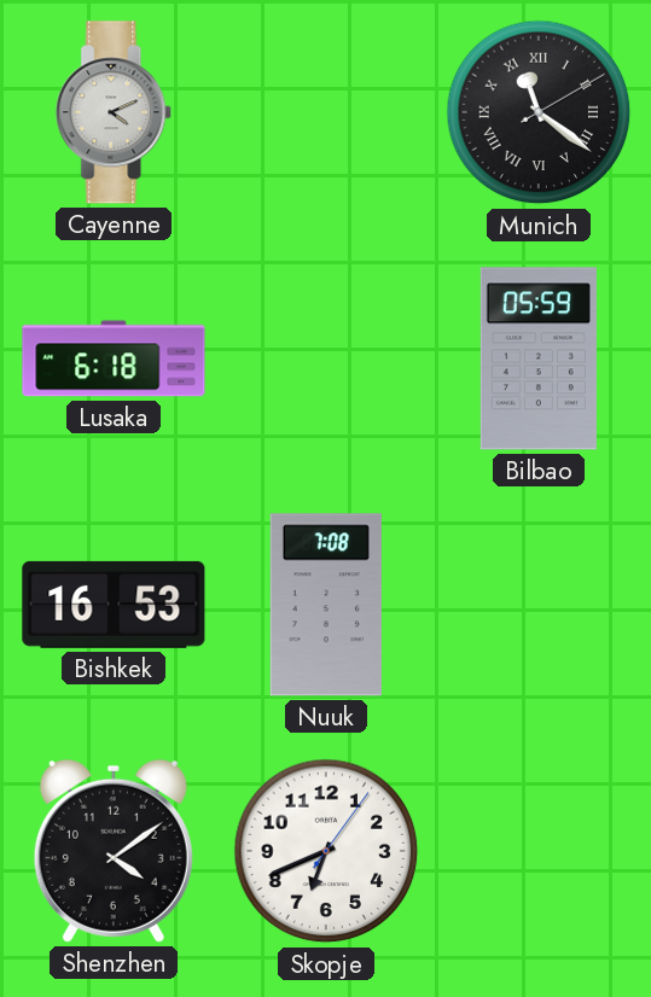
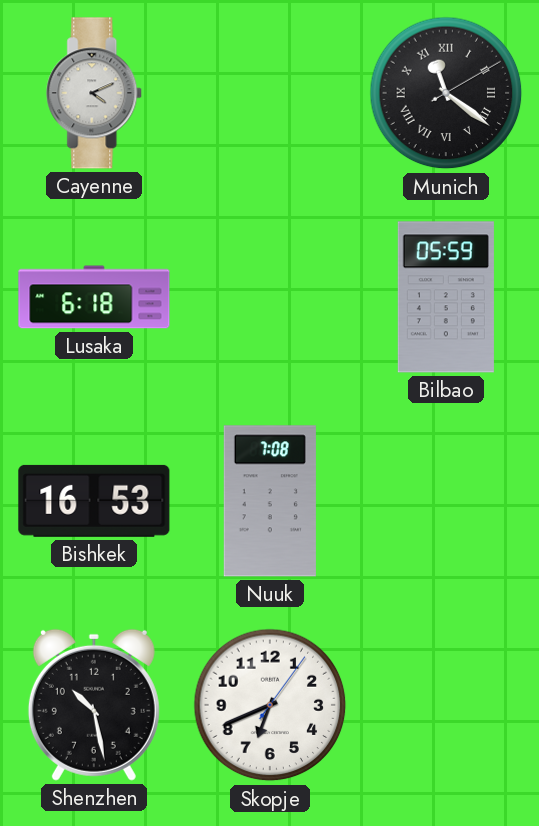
Shenzhen: 4:09 -> 10:28
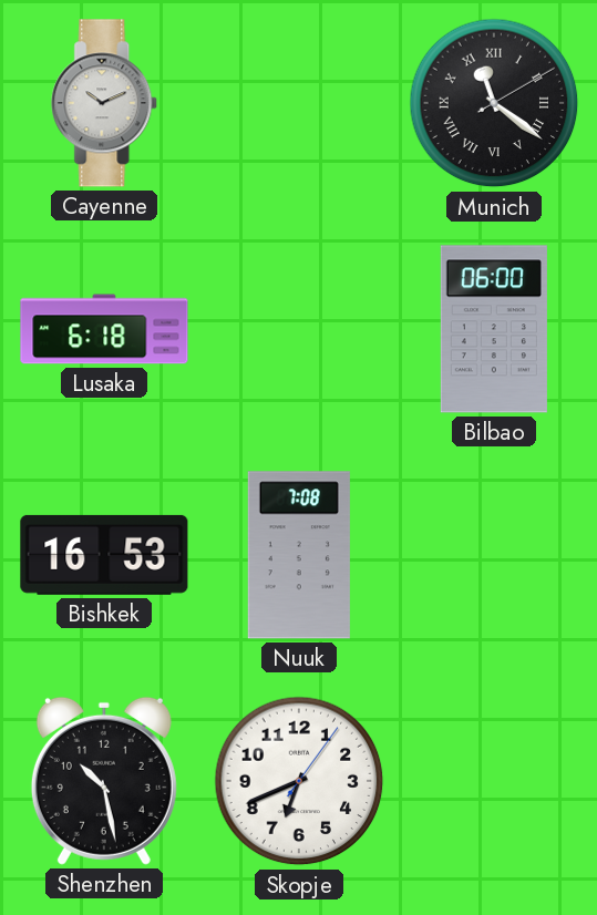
Cayenne: 4:11 -> 10:11
Bilbao: 05:59 -> 06:00
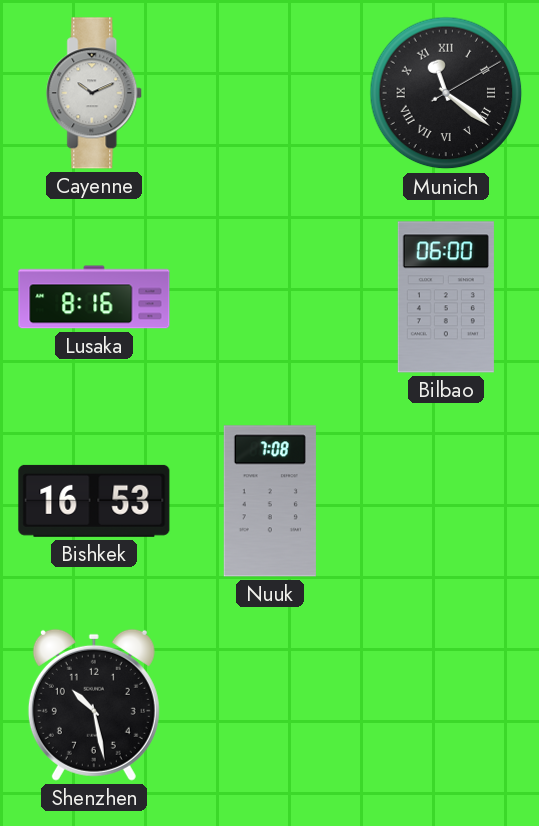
Lusaka: 6:18 -> 8:16
Skopje: 6:41 -> none
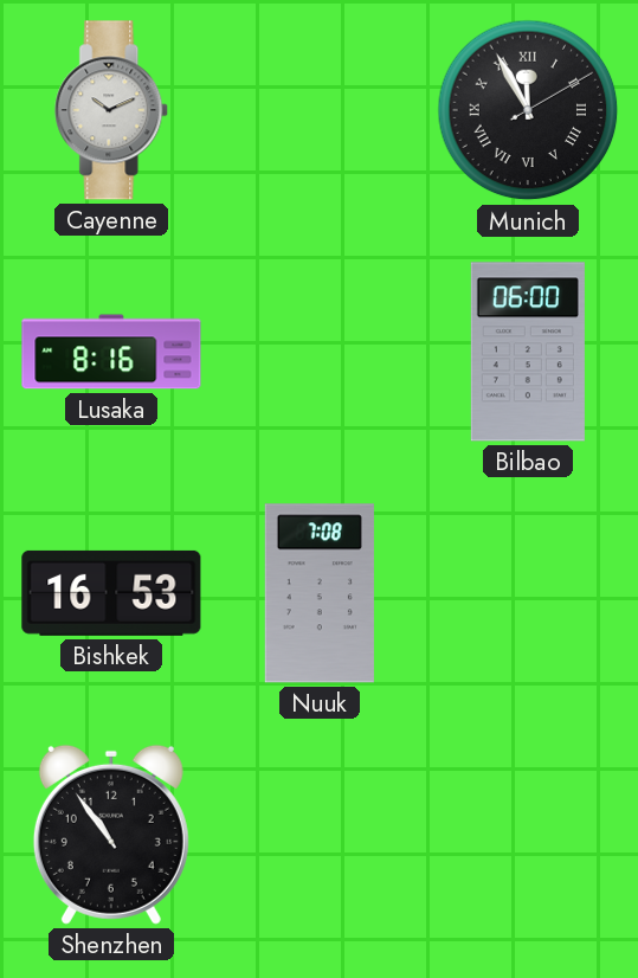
Munich: 11:21 -> 11:55
Shenzhen: 10:28 -> 10:54
